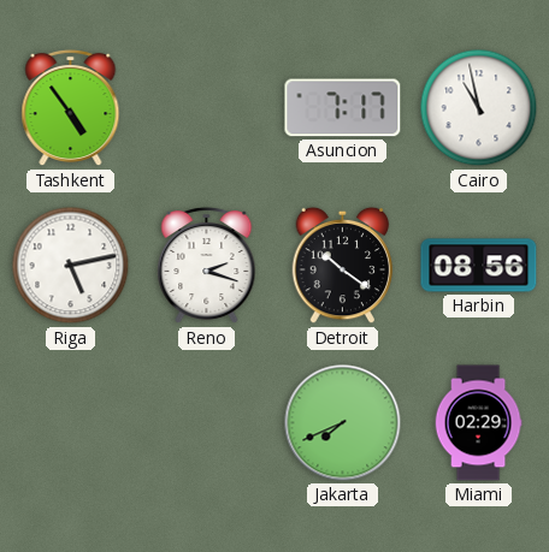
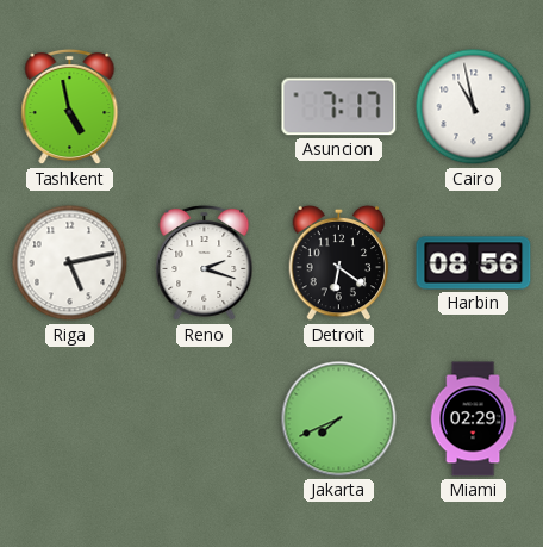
Tashkent: 4:54 -> 4:58
Detroit: 10:21 -> 6:21
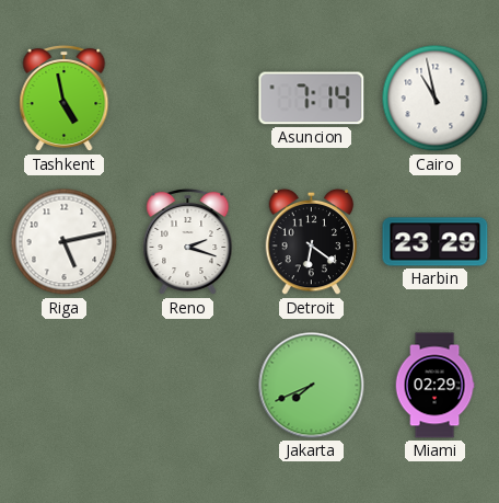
Asuncion: 7:17 -> 7:14
Harbin: 08:56 -> 23:29
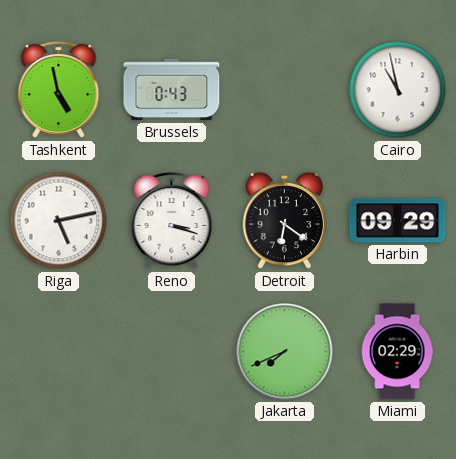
Brussels: none -> 0:43
Asuncion: 7:14 -> none
Reno: 2:18 -> 3:18
Harbin: 23:29 -> 09:29
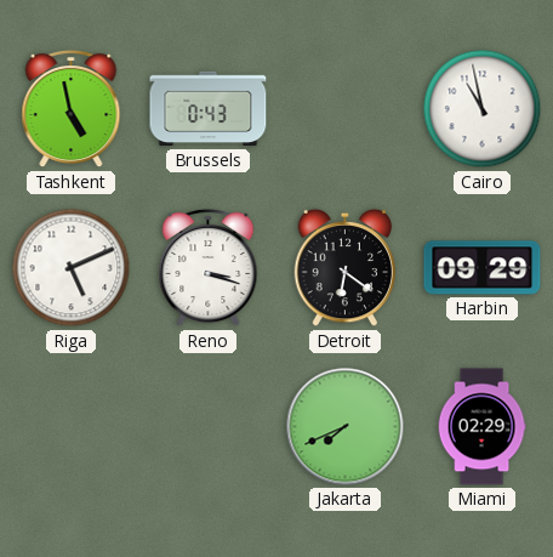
Riga: 5:13 -> 5:11
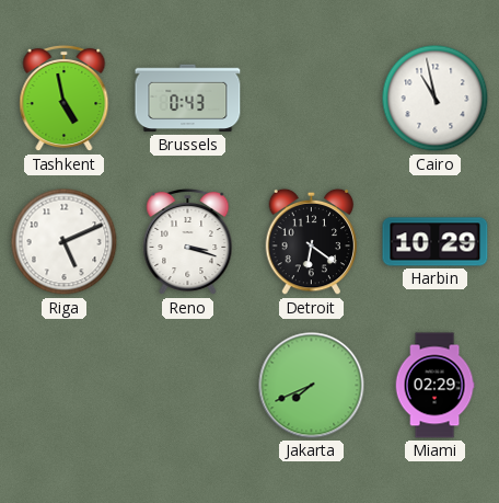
Harbin: 09:29 -> 10:29
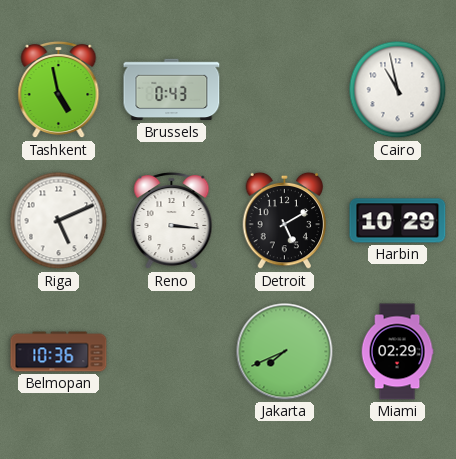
Reno: 3:18 -> 3:16
Detroit: 6:21 -> 5:10
Belmopan: none -> 10:36
